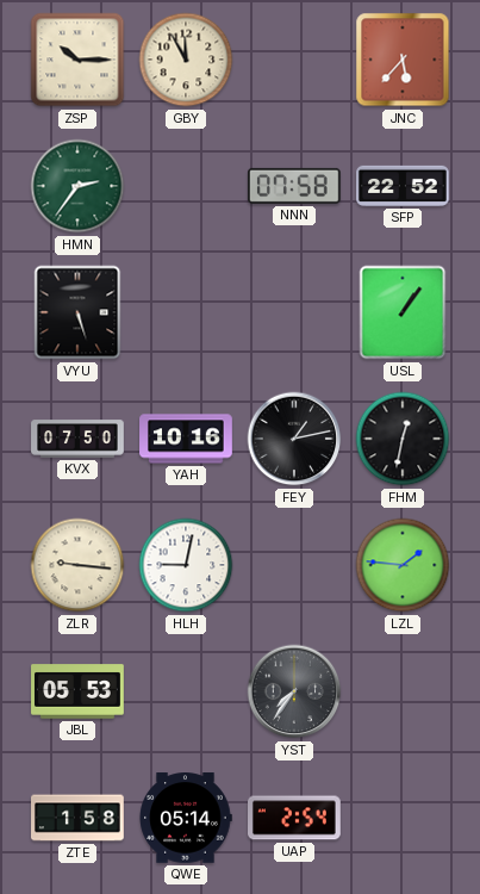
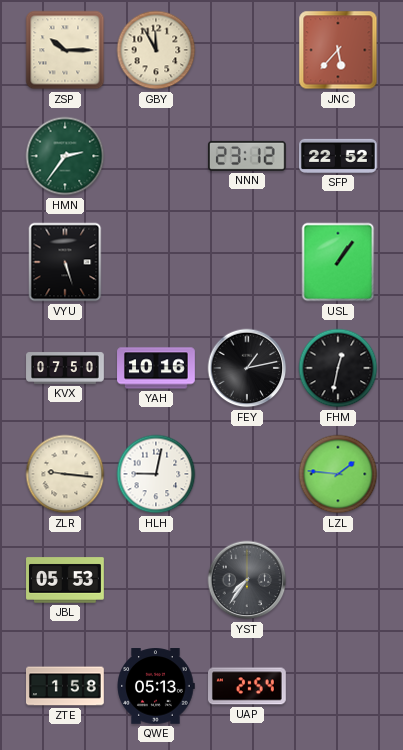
NNN: 07:58 -> 23:12
QWE: 05:14 -> 05:13
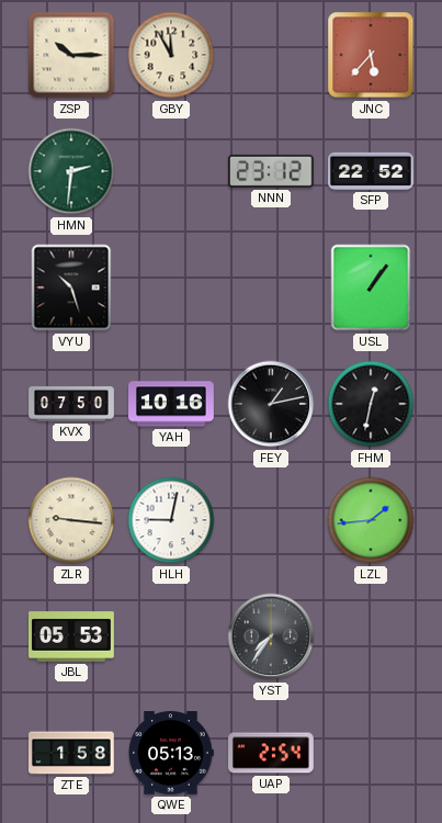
HMN: 2:36 -> 2:31
VYU: 5:27 -> 10:27
LZL: 1:46 -> 1:44
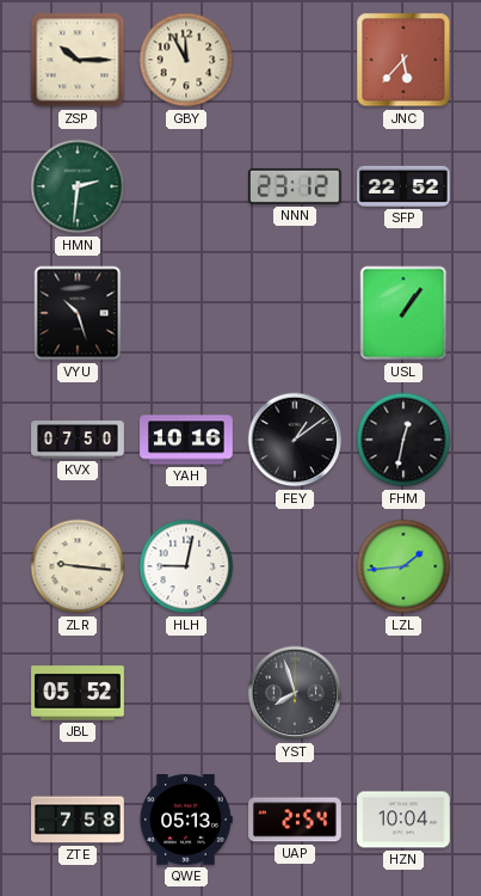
FEY: 1:13 -> 1:09
JBL: 05:53 -> 05:52
YST: 7:36 -> 7:57
ZTE: 1:58 -> 7:58
HZN: none -> 10:04
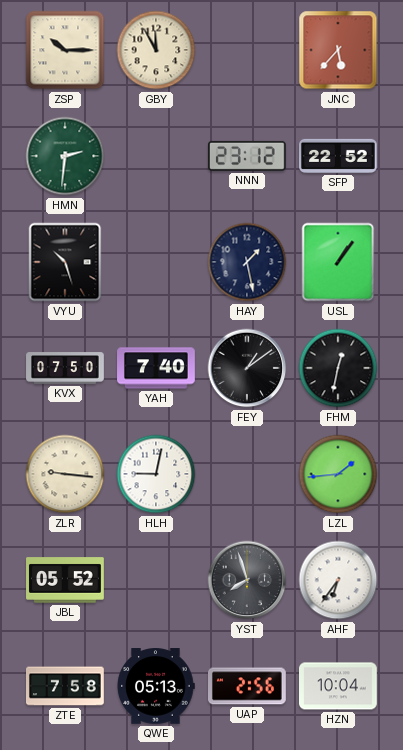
HAY: none -> 1:28
YAH: 10:16 -> 7:40
AHF: none -> 6:36
UAP: 2:54 -> 2:56
